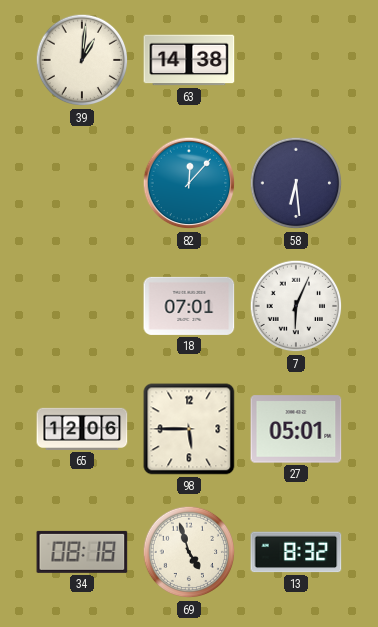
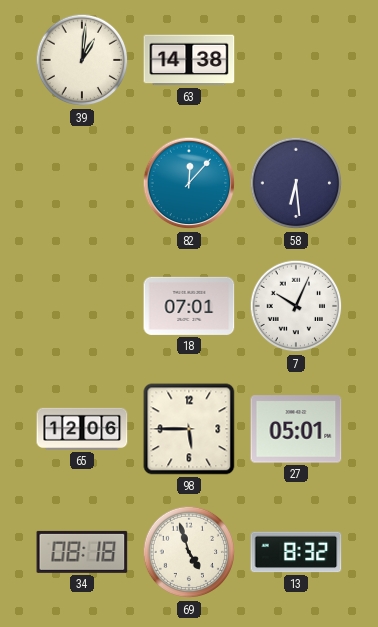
7: 6:04 -> 10:04
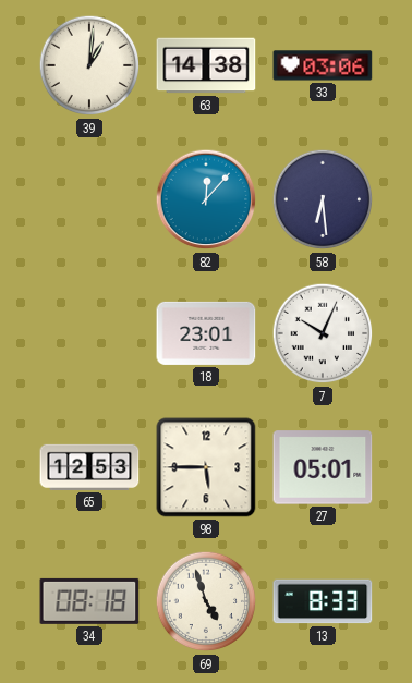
33: none -> 03:06
18: 07:01 -> 23:01
65: 12:06 -> 12:53
13: 8:32 -> 8:33
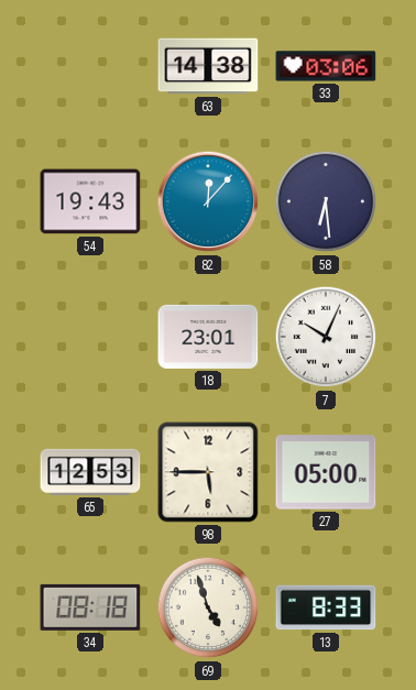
39: 1:01 -> none
54: none -> 19:43
27: 05:01 -> 05:00
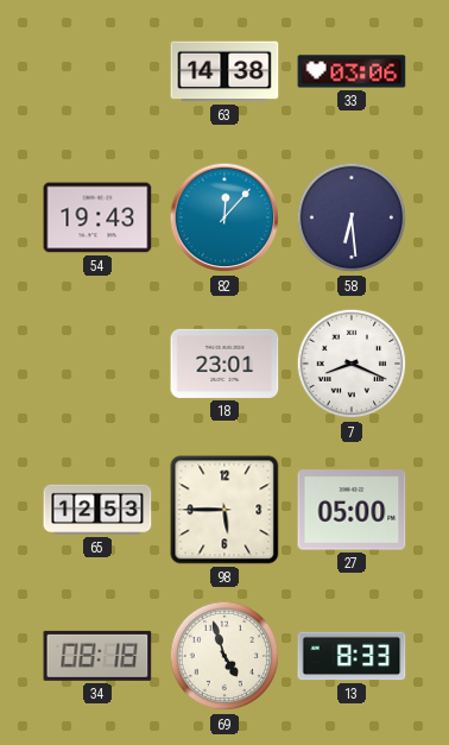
7: 10:04 -> 8:19
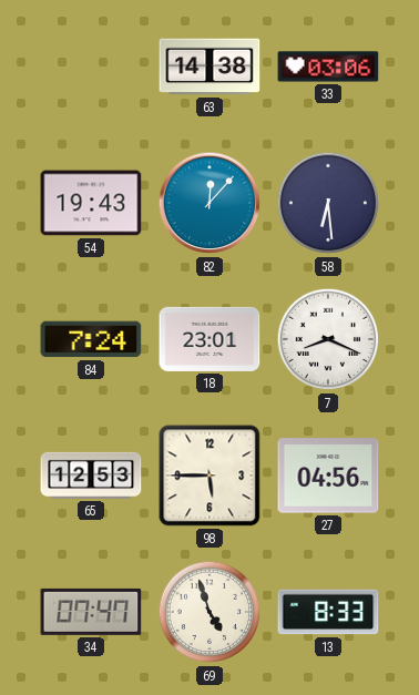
84: none -> 7:24
27: 05:00 -> 04:56
34: 08:18 -> 07:47
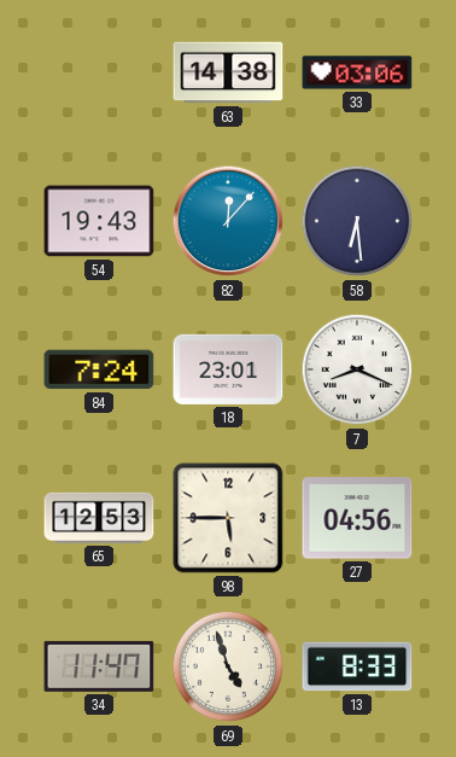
34: 07:47 -> 11:47
